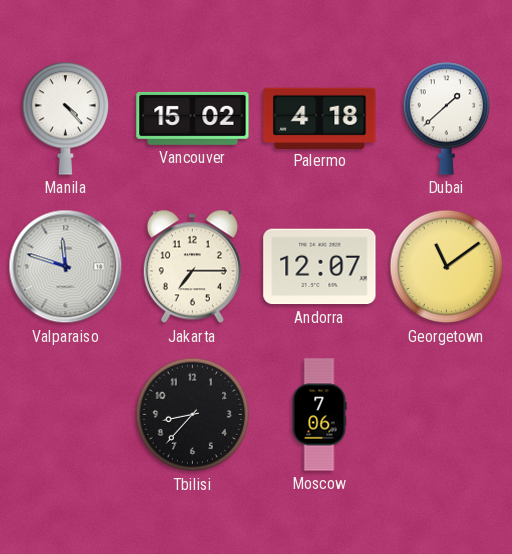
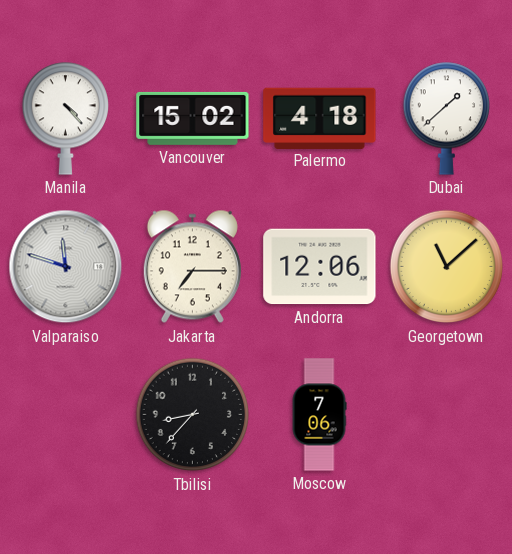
Andorra: 12:07 -> 12:06
Georgetown: 11:09 -> 11:08
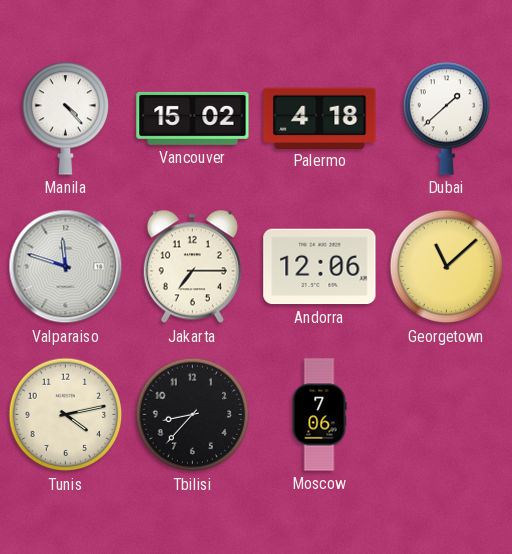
Tunis: none -> 4:13
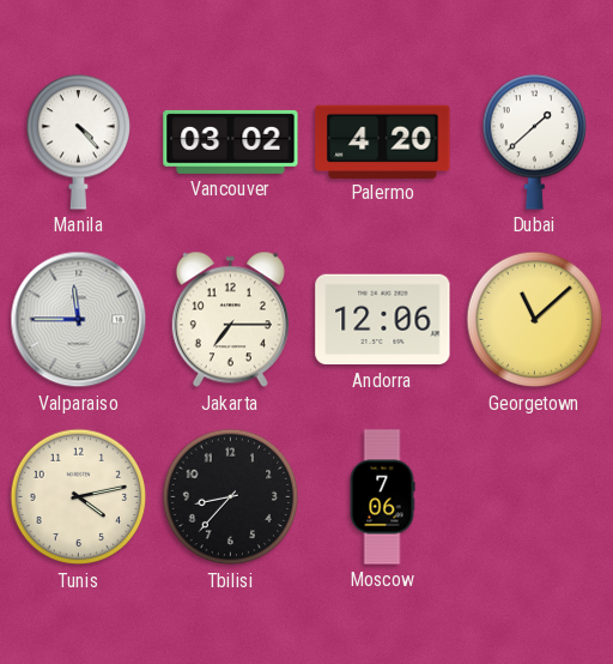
Vancouver: 15:02 -> 03:02
Palermo: 4:18 -> 4:20
Valparaiso: 11:48 -> 11:45
